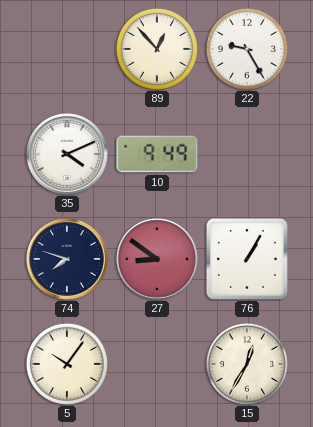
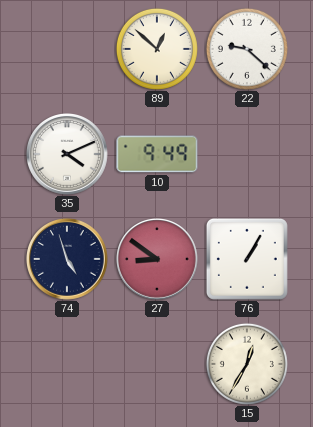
89: 12:53 -> 12:52
22: 9:25 -> 9:22
74: 7:48 -> 4:57
5: 10:06 -> none
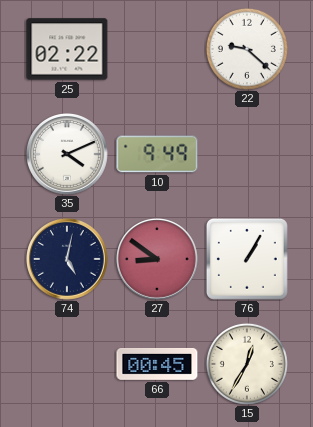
25: none -> 02:22
89: 12:52 -> none
74: 4:57 -> 5:02
66: none -> 00:45
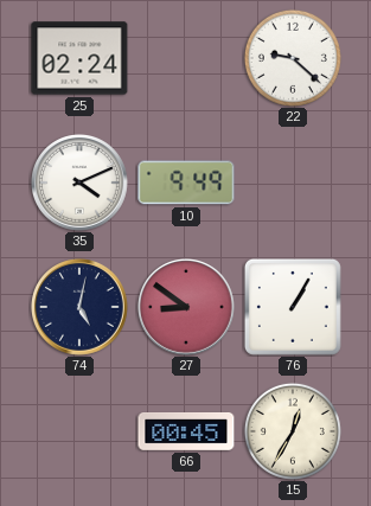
25: 02:22 -> 02:24
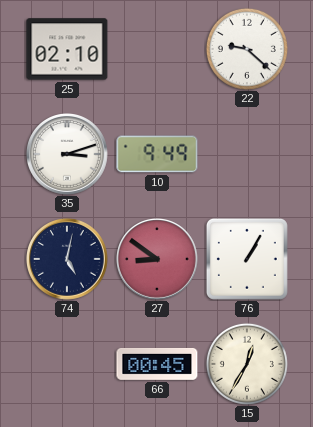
25: 02:24 -> 02:10
35: 4:11 -> 3:12
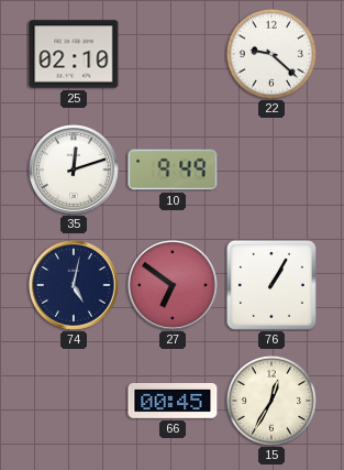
35: 3:12 -> 12:12
27: 8:51 -> 6:51
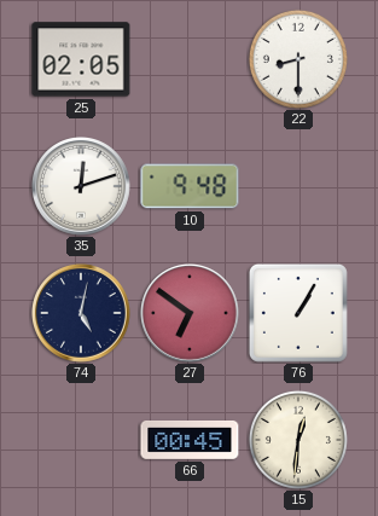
25: 02:10 -> 02:05
22: 9:22 -> 8:30
10: 9:49 -> 9:48
15: 12:35 -> 12:31
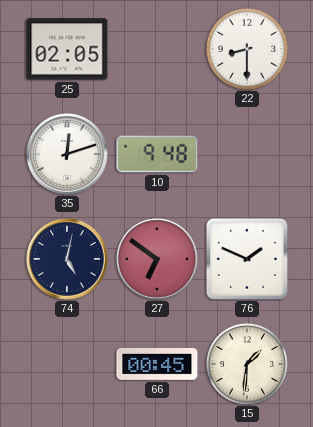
76: 1:05 -> 1:49
15: 12:31 -> 1:31
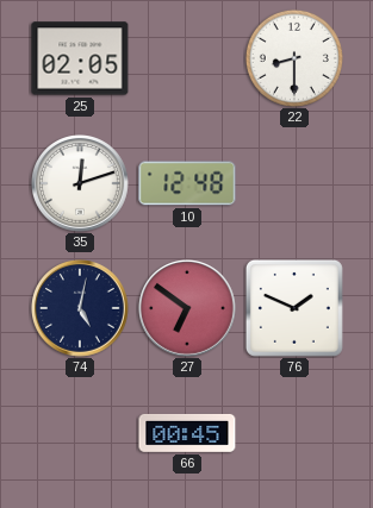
10: 9:48 -> 12:48
15: 1:31 -> none
